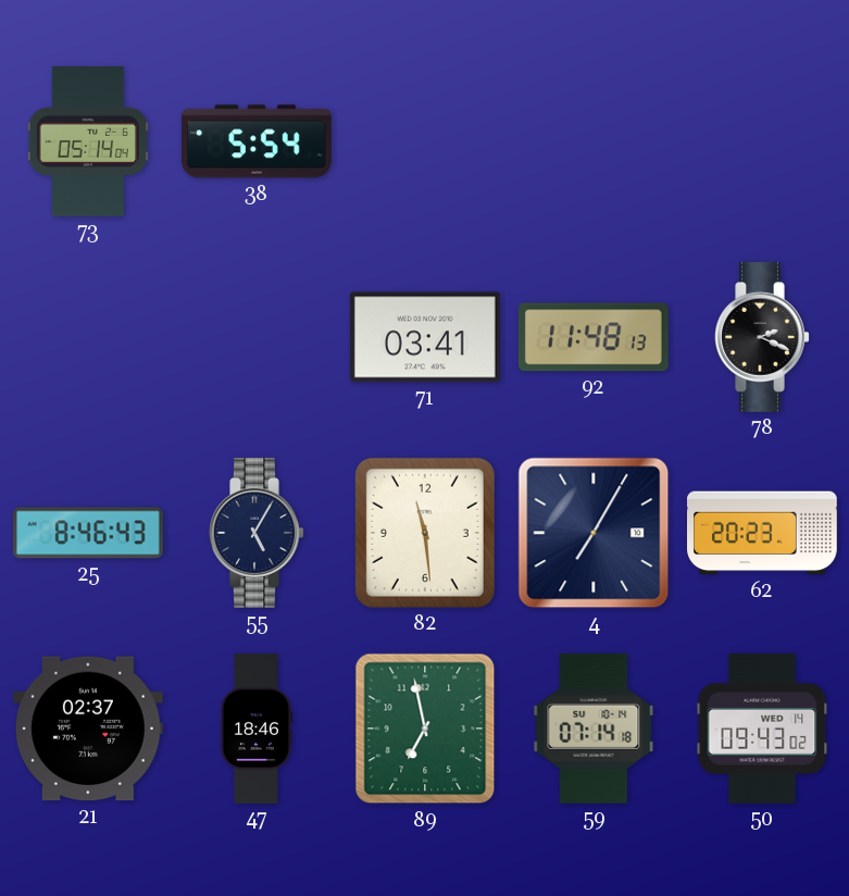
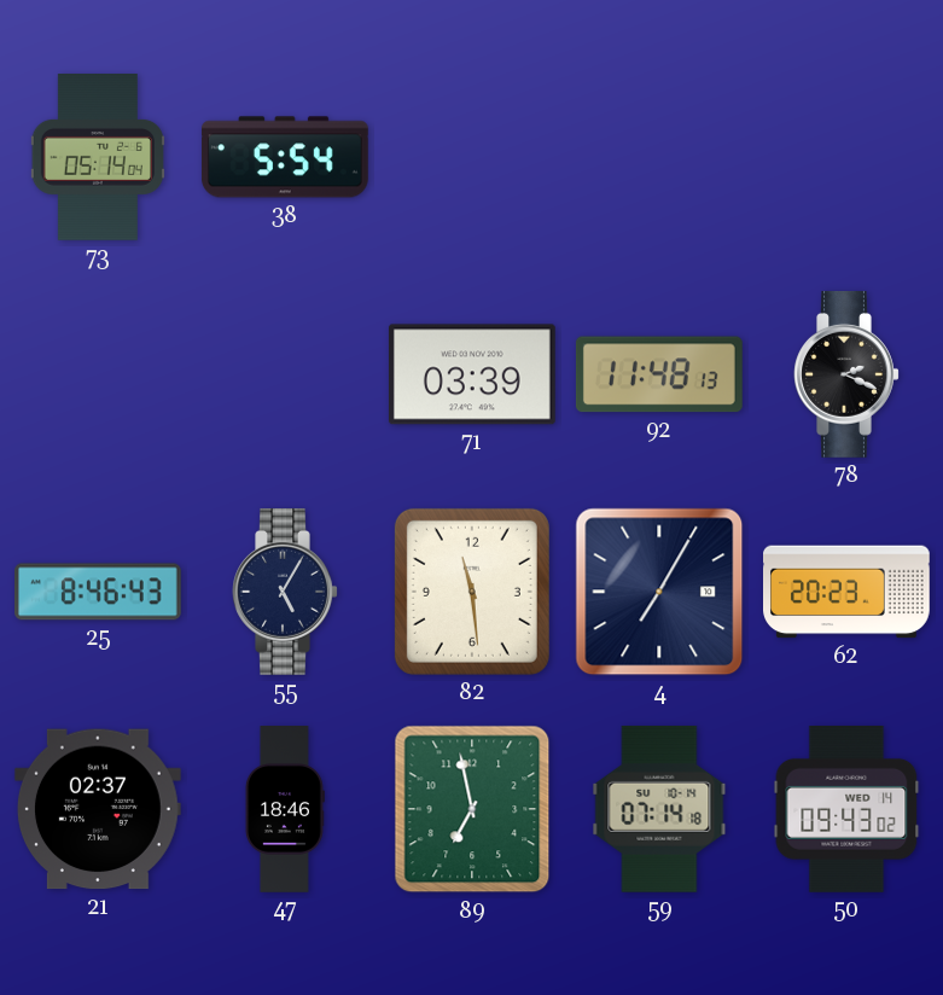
71: 03:41 -> 03:39
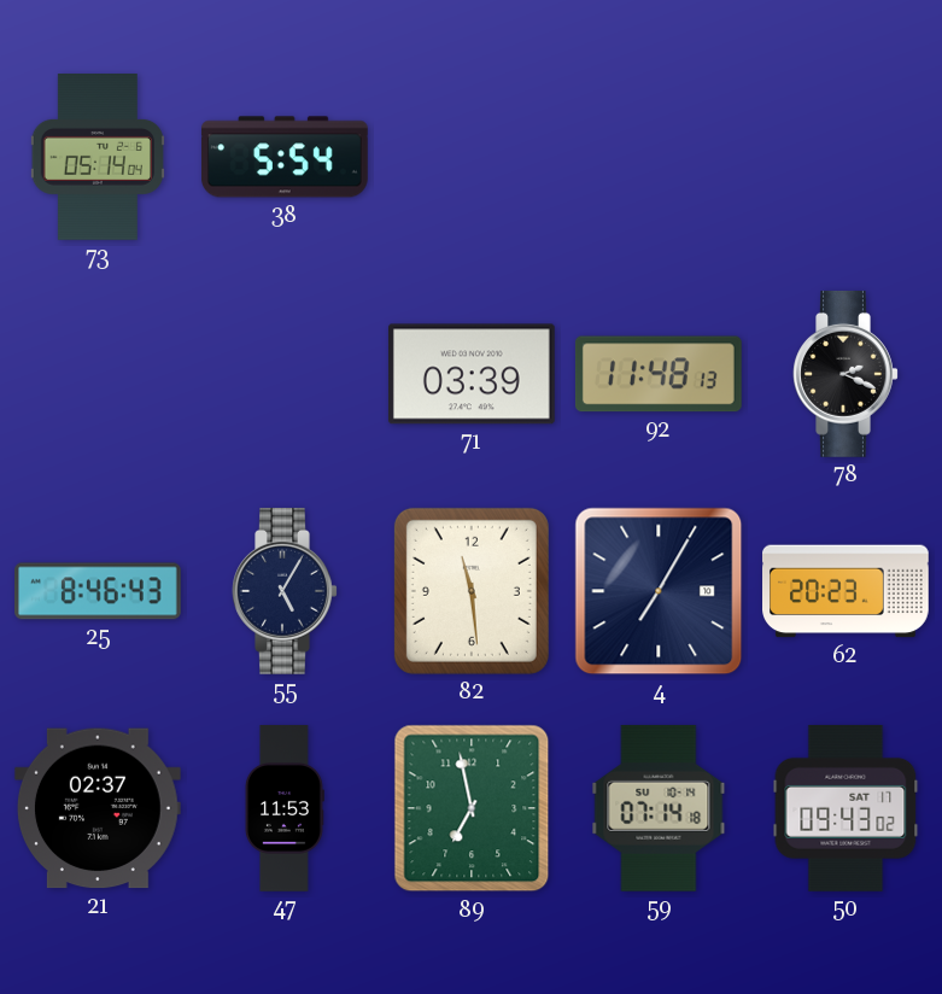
47: 18:46 -> 11:53
50 date: WED 14 -> SAT 17
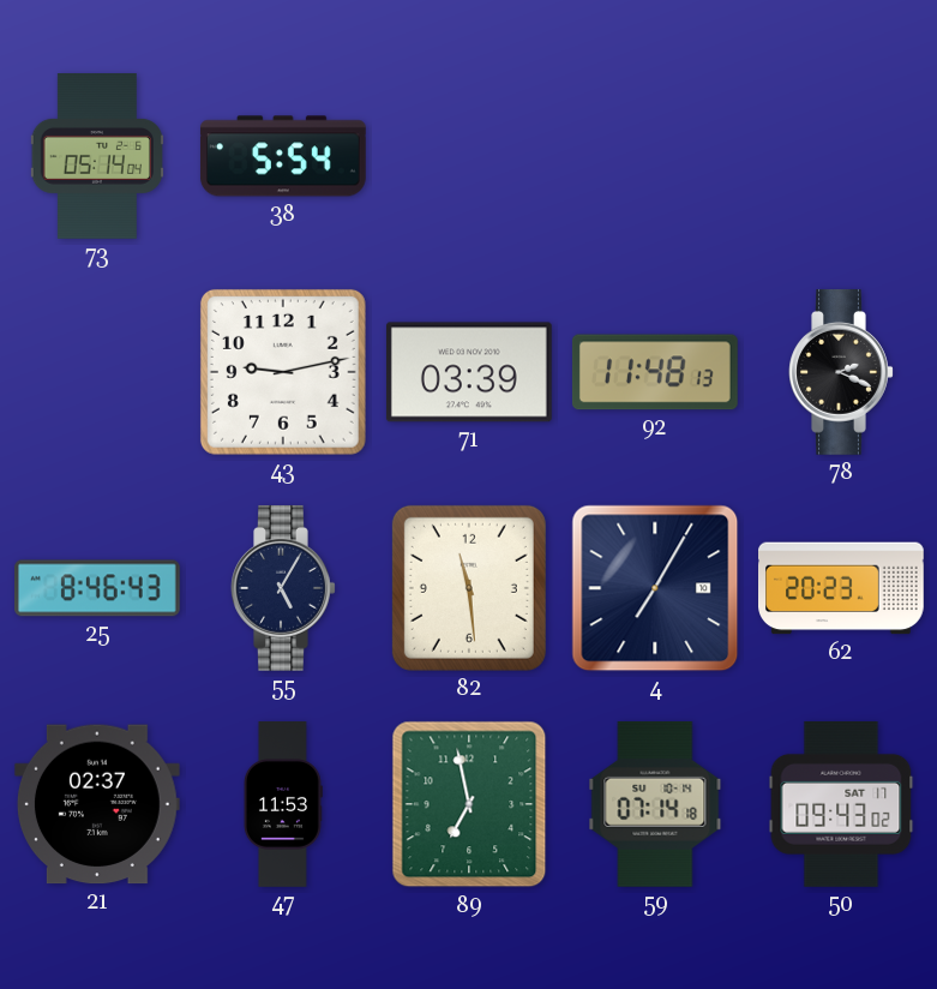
43: none -> 9:13
